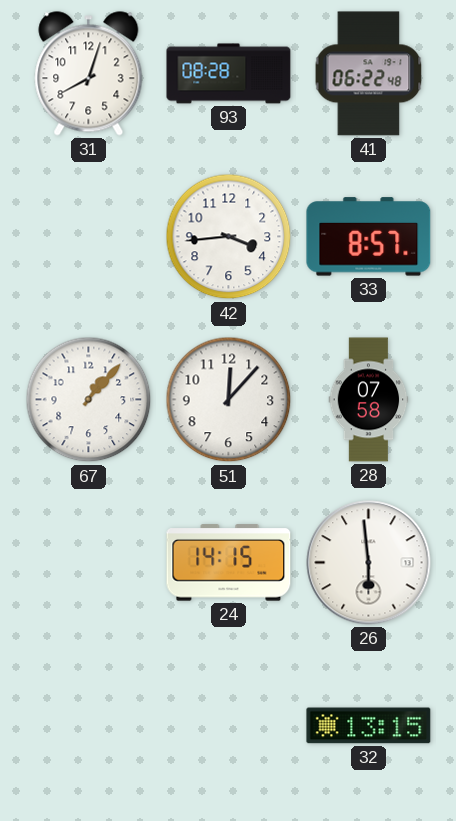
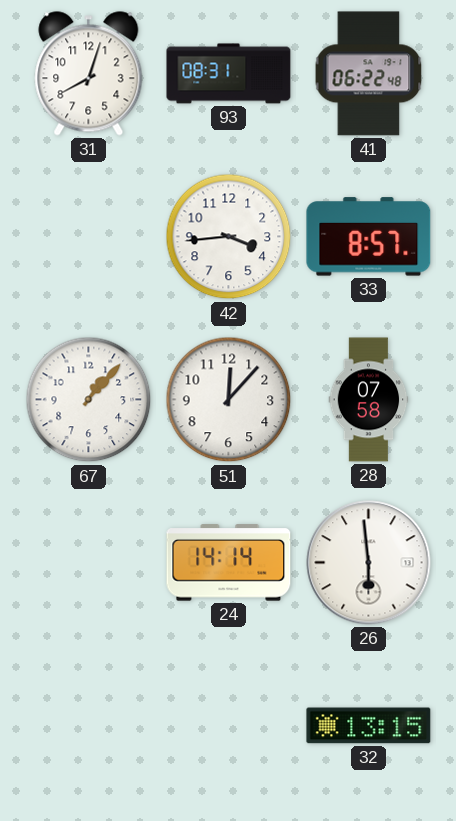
93: 08:28 -> 08:31
24: 14:15 -> 14:14
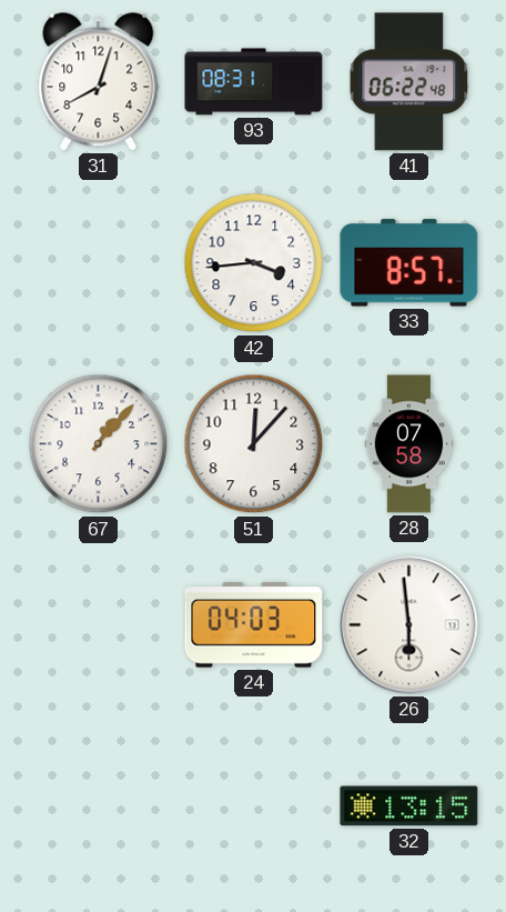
24: 14:14 -> 04:03
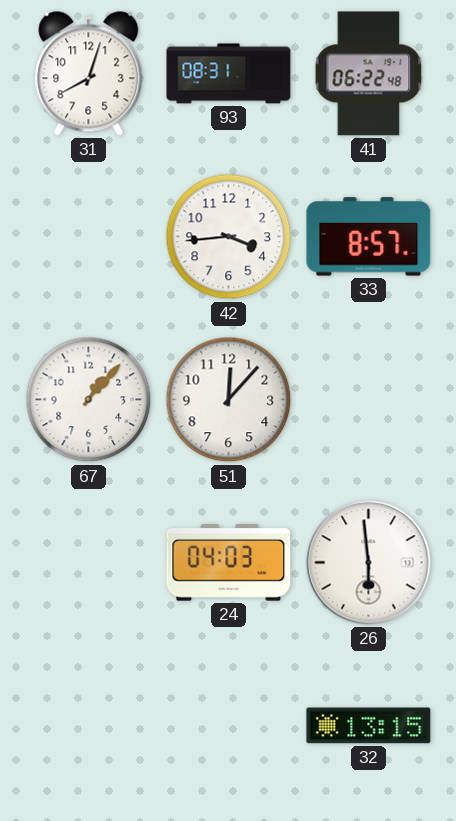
28: 07:58 -> none
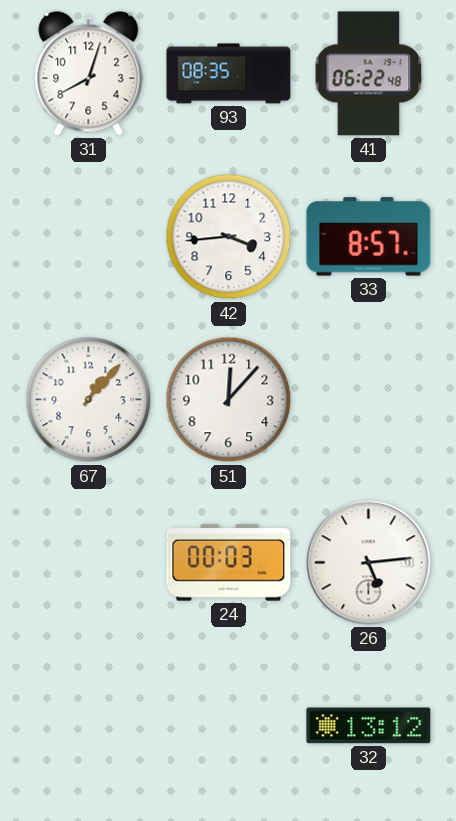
93: 08:31 -> 08:35
24: 04:03 -> 00:03
26: 5:59 -> 5:14
32: 13:15 -> 13:12
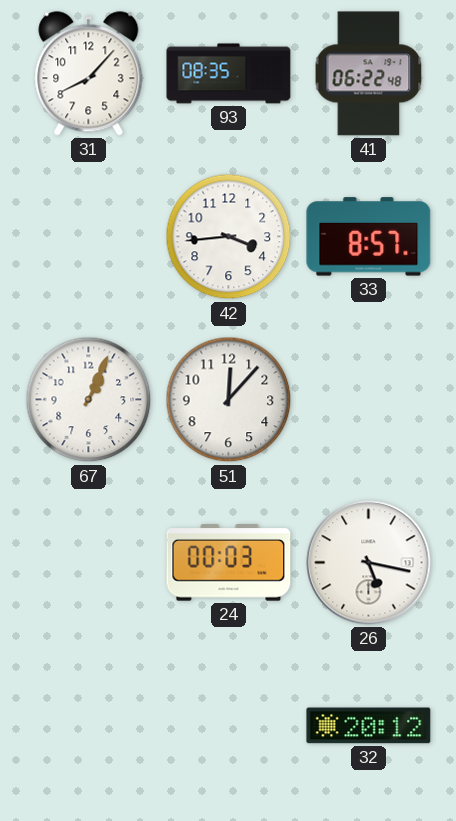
31: 8:03 -> 8:07
67: 1:07 -> 1:04
26: 5:14 -> 5:17
32: 13:12 -> 20:12
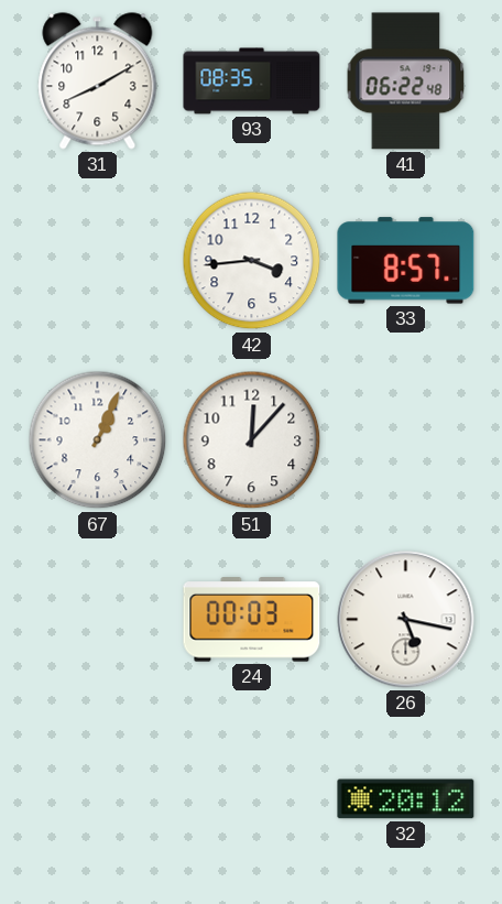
31: 8:07 -> 8:10
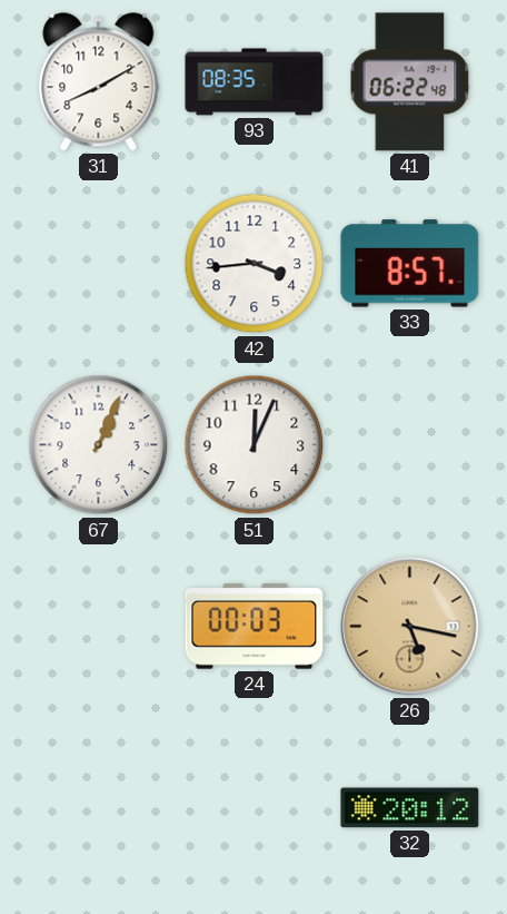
51: 12:07 -> 12:04
26 dial: white -> champagne
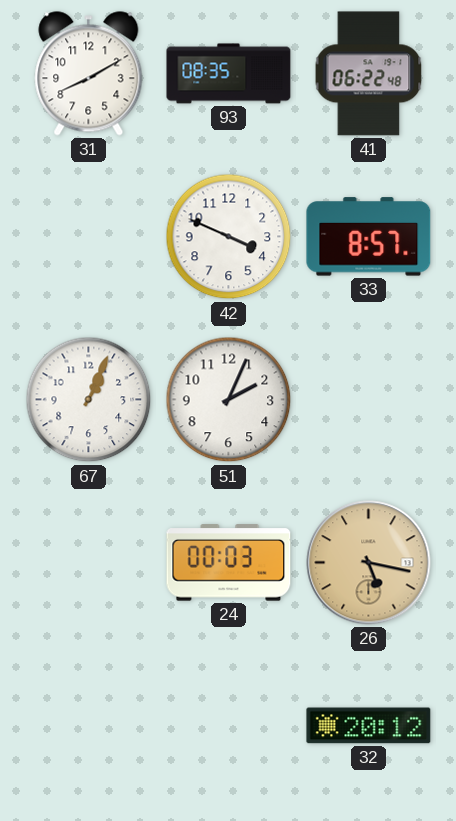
42: 3:44 -> 3:49
51: 12:04 -> 2:04
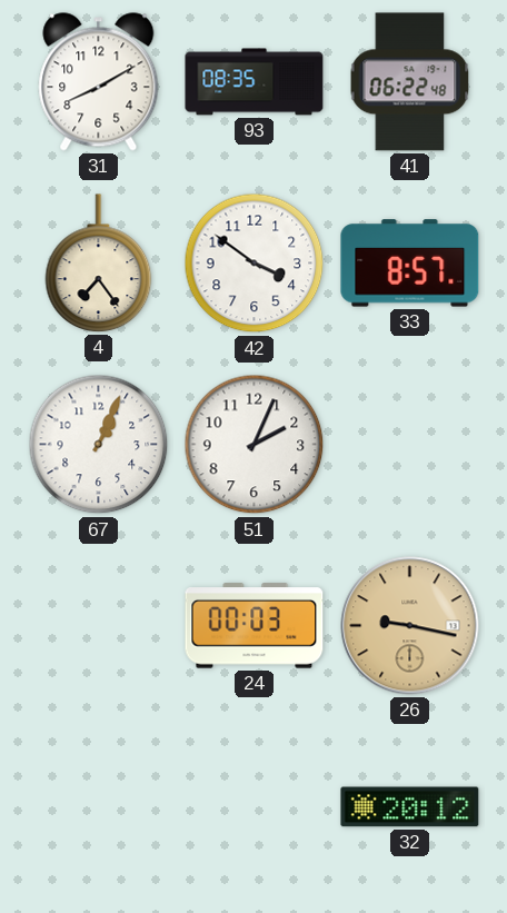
4: none -> 7:24
42: 3:49 -> 3:51
26: 5:17 -> 9:17
